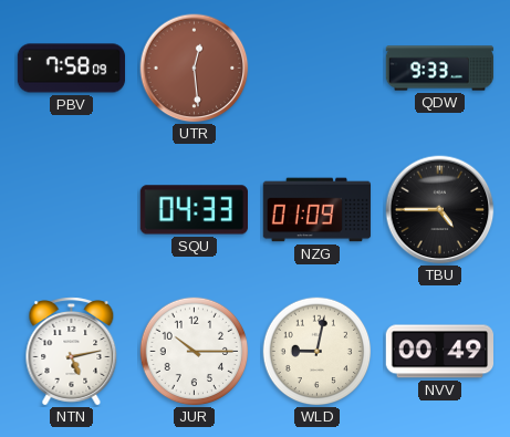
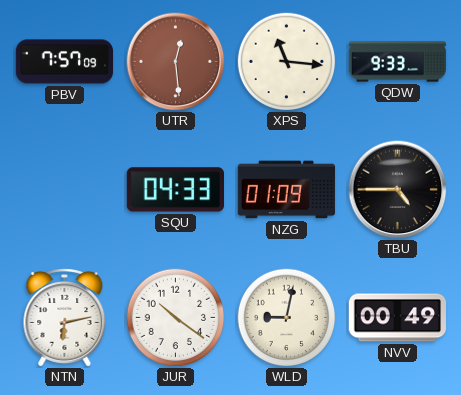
PBV: 7:58 -> 7:57
XPS: none -> 11:16
NTN: 5:13 -> 6:13
JUR: 10:15 -> 10:21
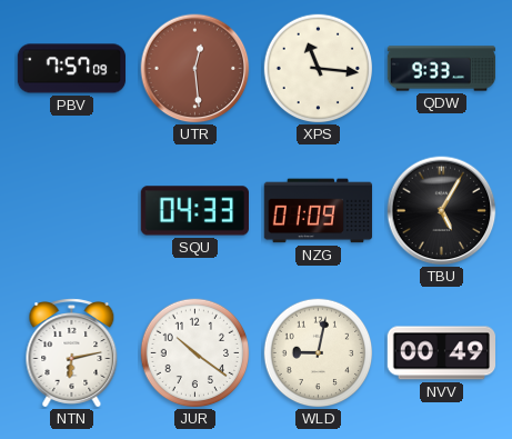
TBU: 4:45 -> 5:05
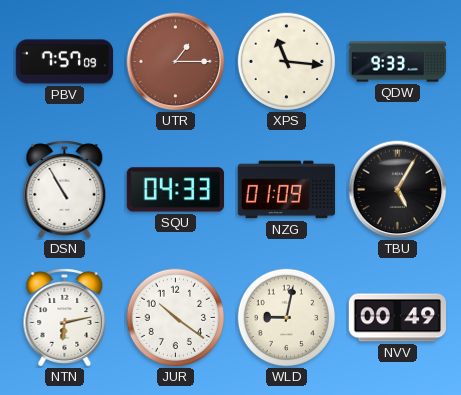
UTR: 12:29 -> 1:15
DSN: none -> 10:55
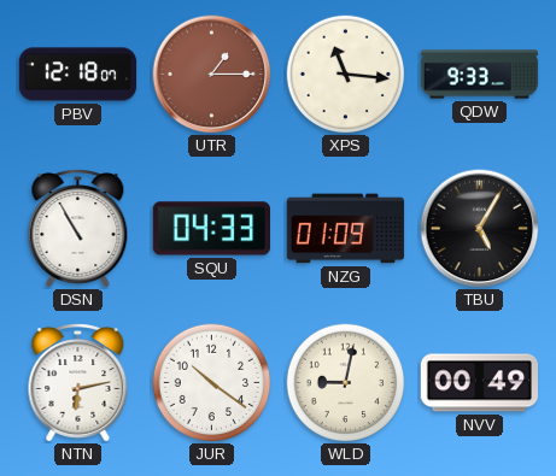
PBV: 7:57 -> 12:18
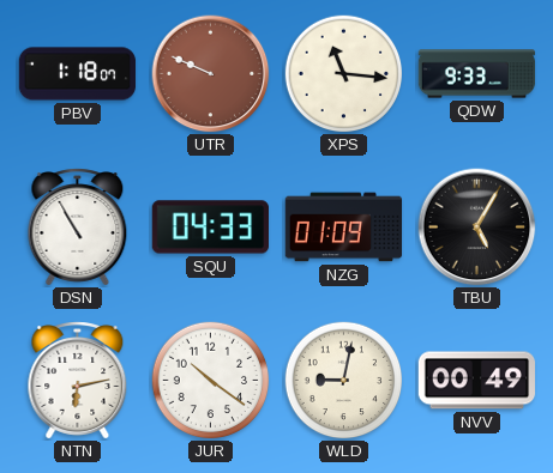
PBV: 12:18 -> 1:18
UTR: 1:15 -> 9:49
